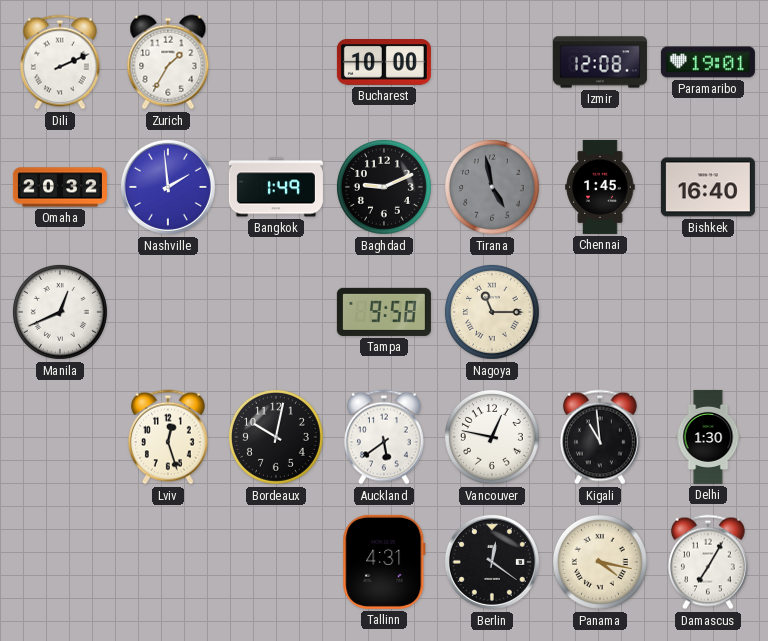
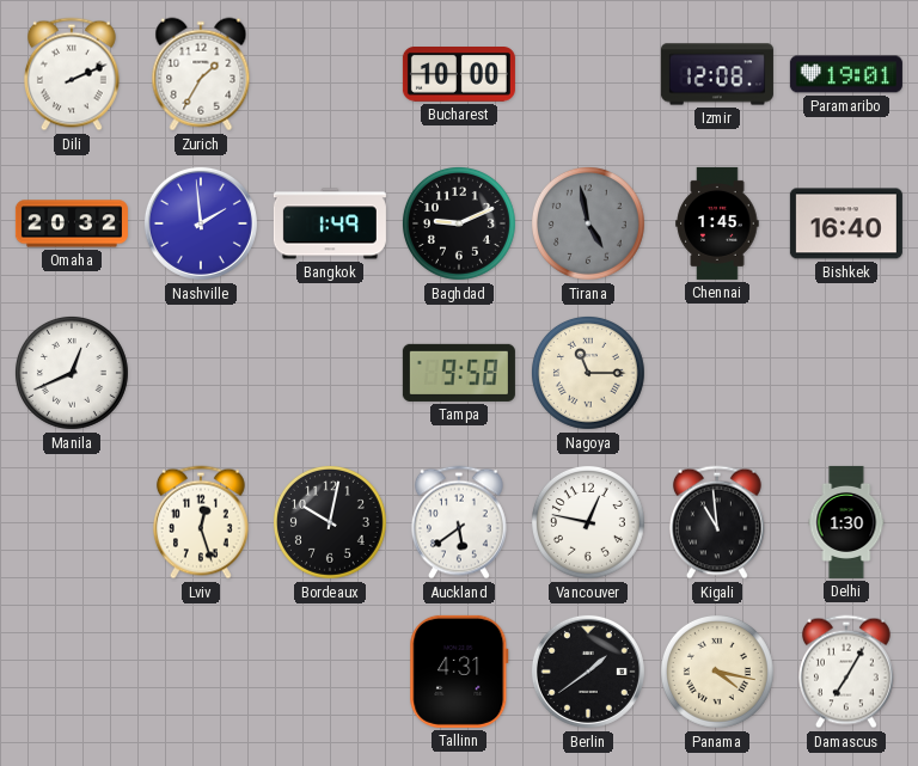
Berlin: 12:21 -> 1:39
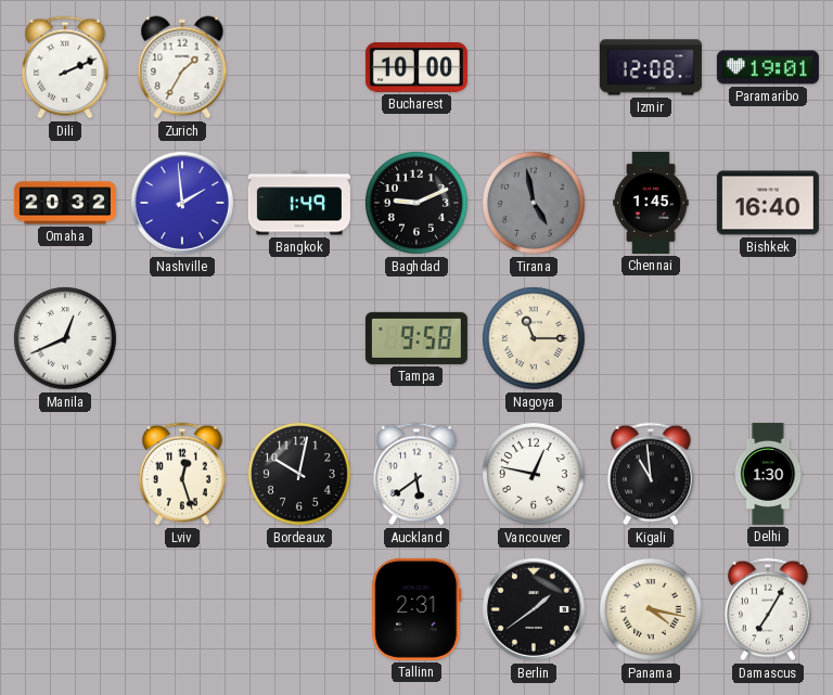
Tallinn: 4:31 -> 2:31
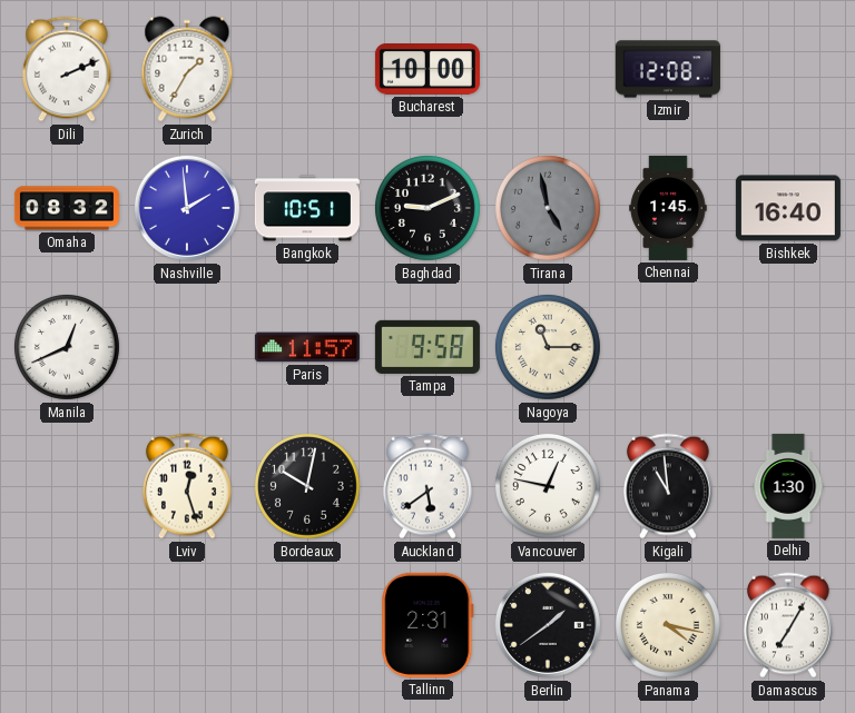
Paramaribo: 19:01 -> none
Omaha: 20:32 -> 08:32
Bangkok: 1:49 -> 10:51
Paris: none -> 11:57
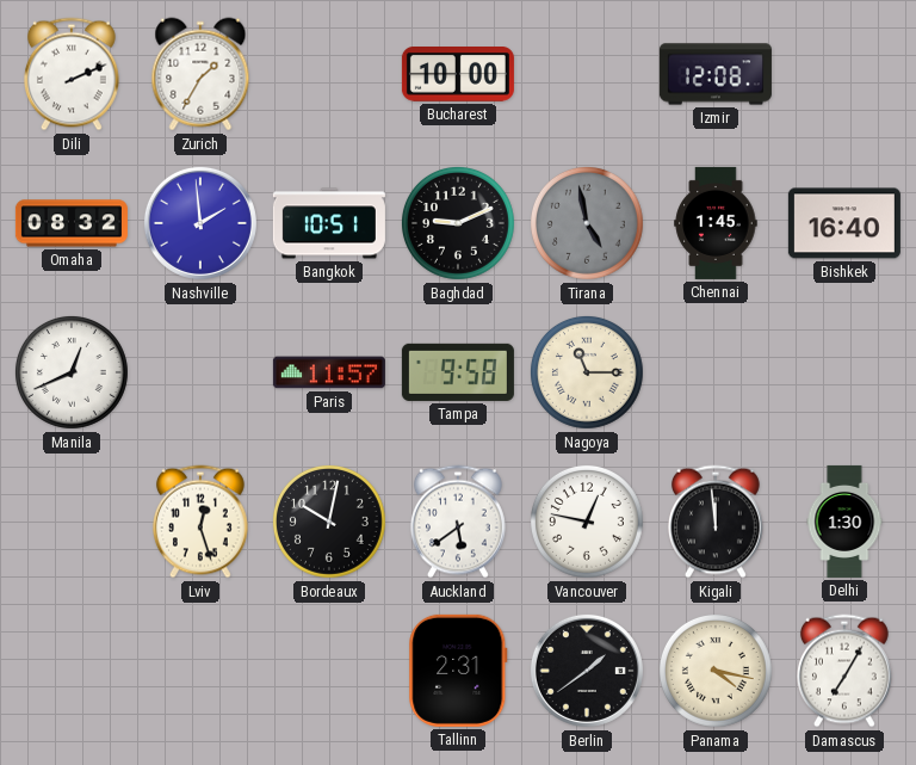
Kigali: 10:59 -> 11:59
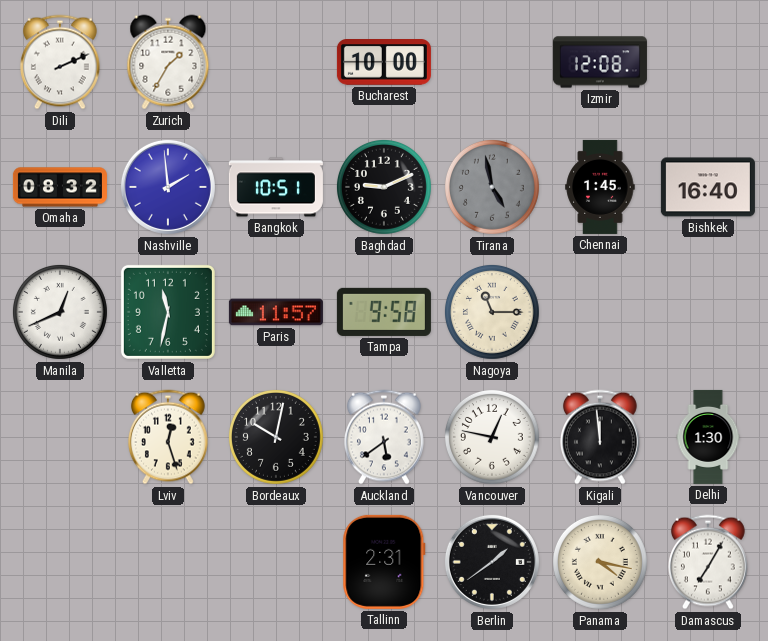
Valletta: none -> 11:32
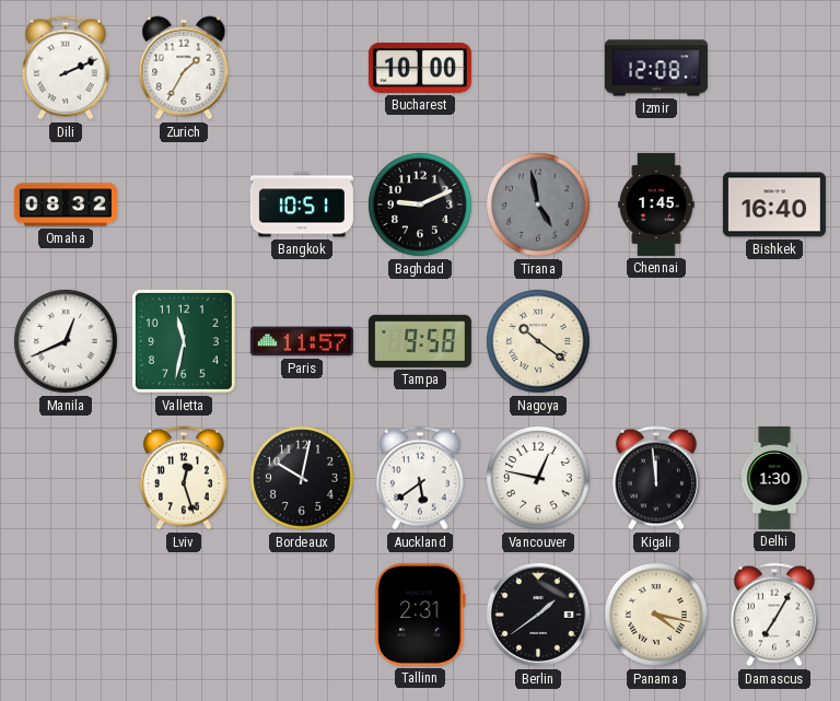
Nashville: 1:59 -> none
Nagoya: 11:15 -> 10:21
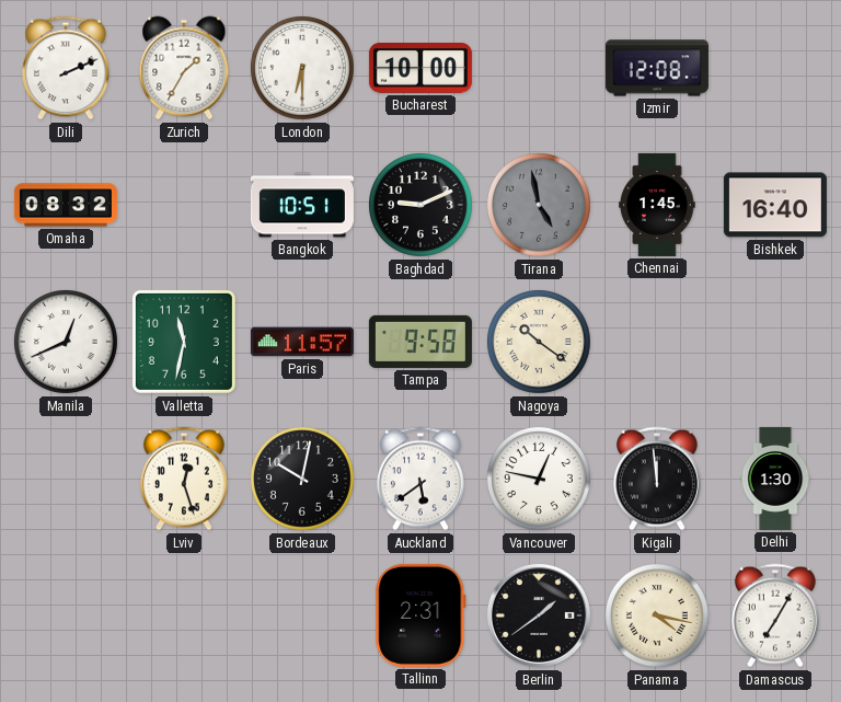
London: none -> 6:30
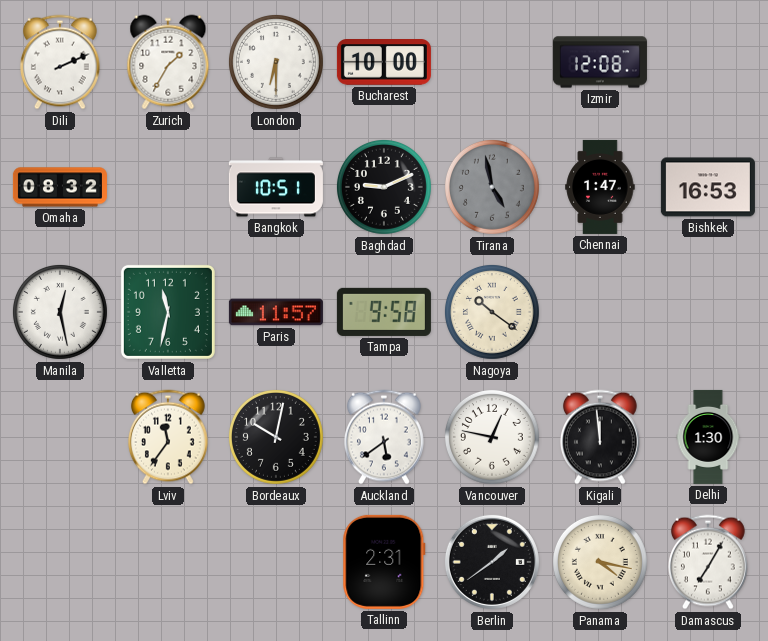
Chennai: 1:45 -> 1:47
Bishkek: 16:40 -> 16:53
Manila: 12:41 -> 12:28
Lviv: 12:27 -> 11:36
